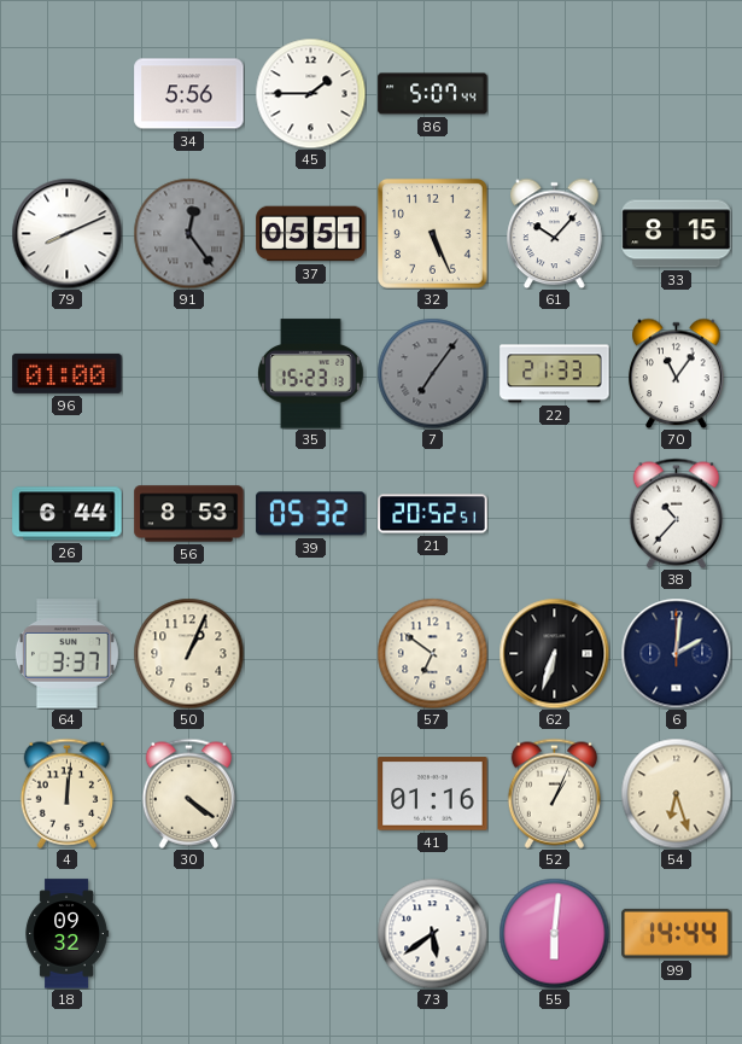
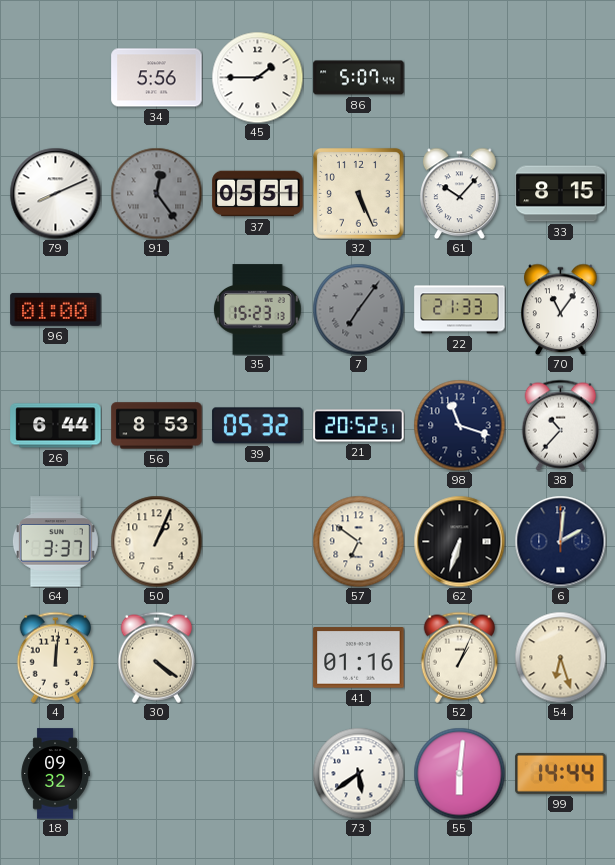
98: none -> 11:18
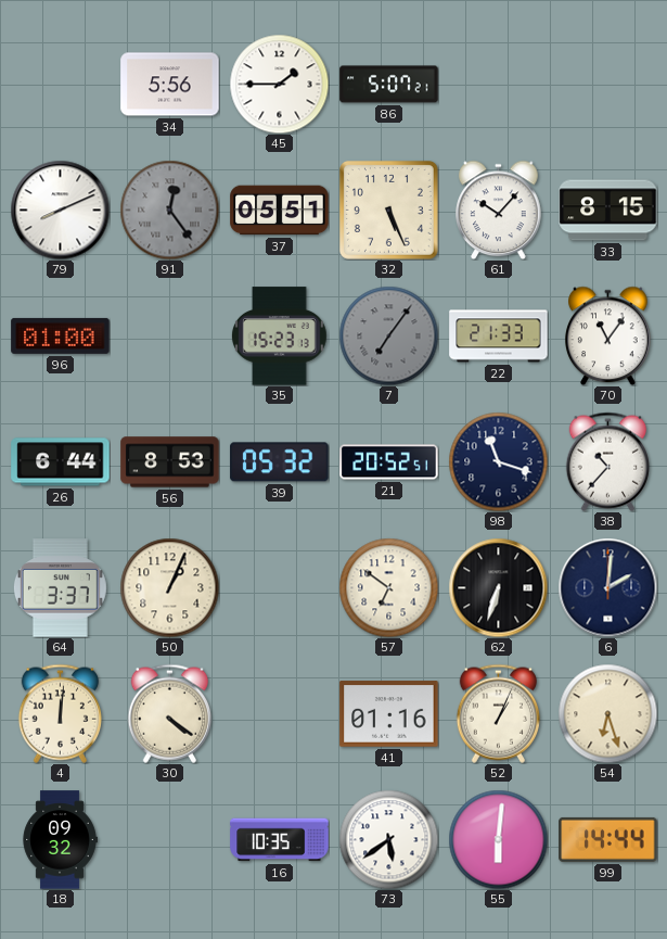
86: 5:07:44 -> 5:07:21
16: none -> 10:35
